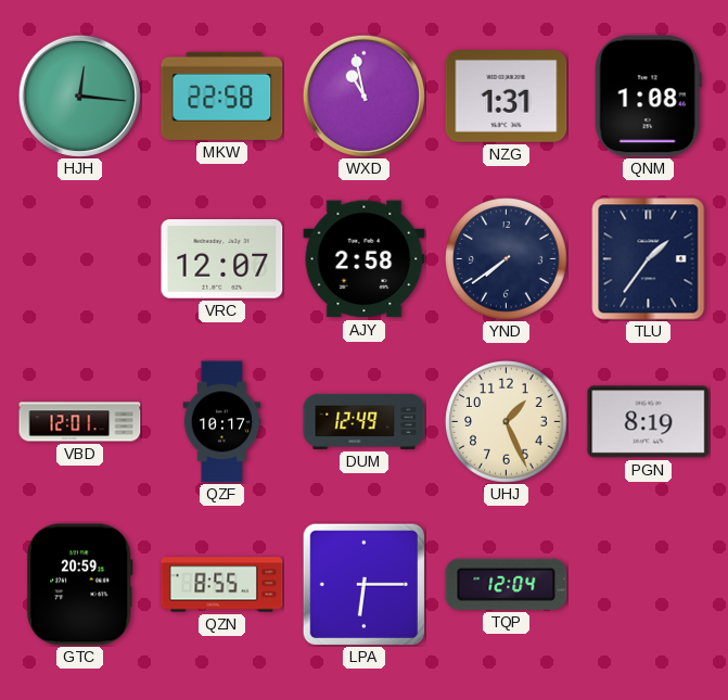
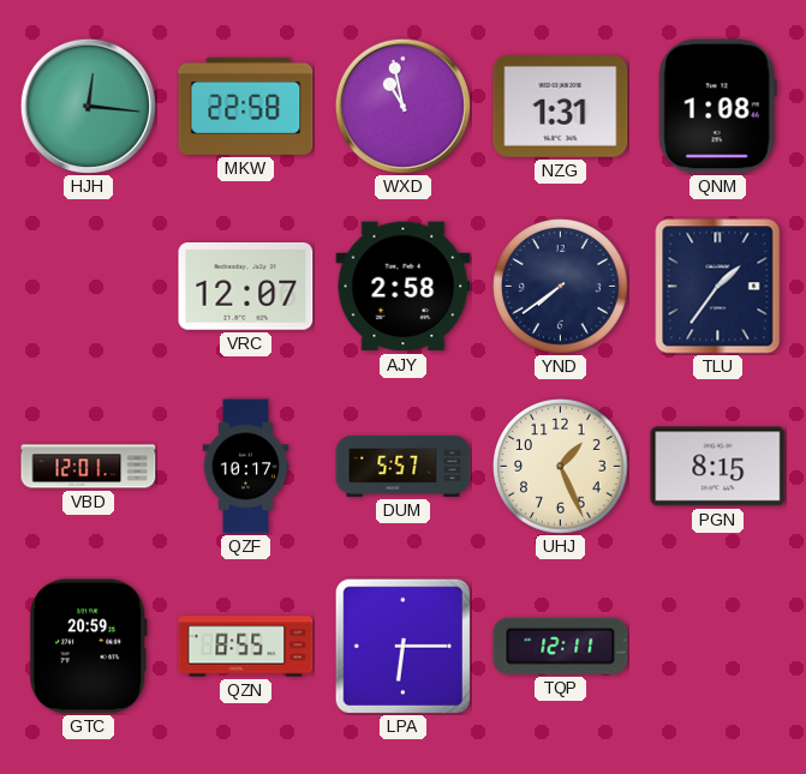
DUM: 12:49 -> 5:57
PGN: 8:19 -> 8:15
TQP: 12:04 -> 12:11
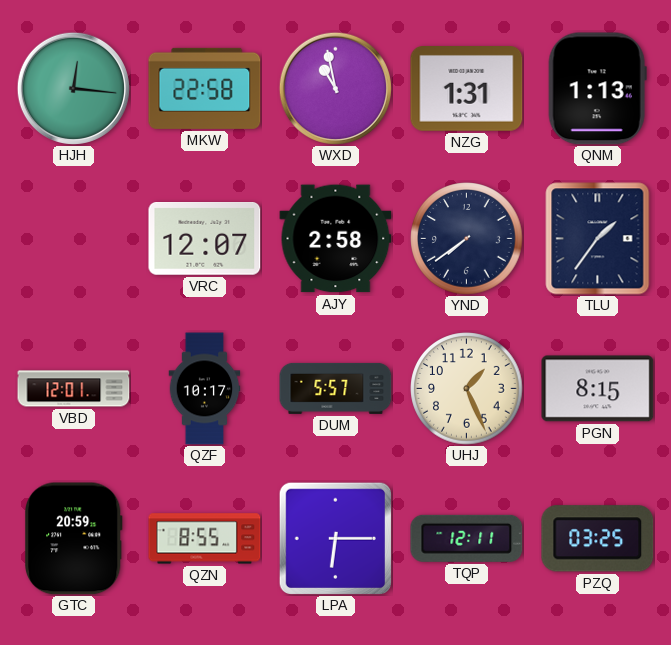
QNM: 1:08 -> 1:13
PZQ: none -> 03:25
